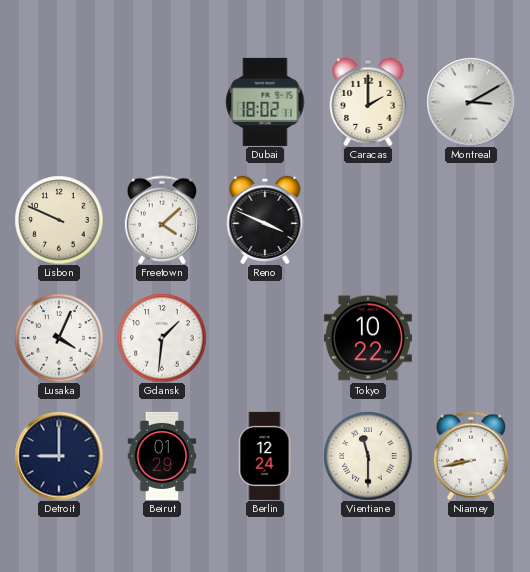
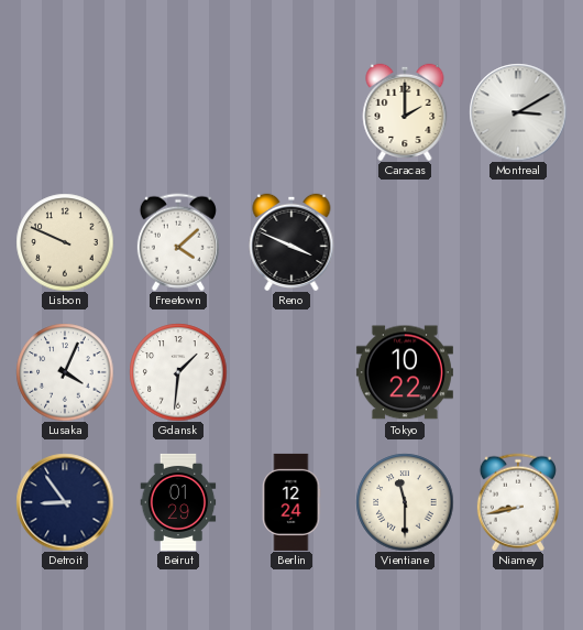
Dubai: 18:02 -> none
Detroit: 9:00 -> 8:54
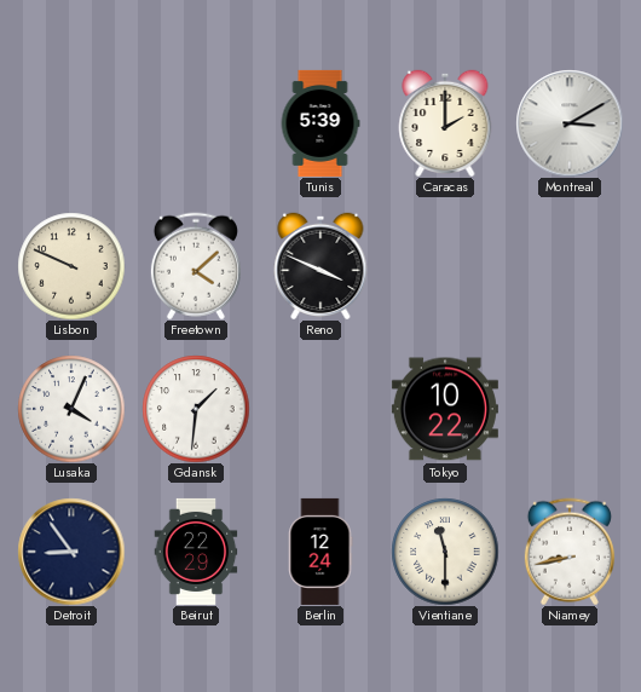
Tunis: none -> 5:39
Beirut: 01:29 -> 22:29
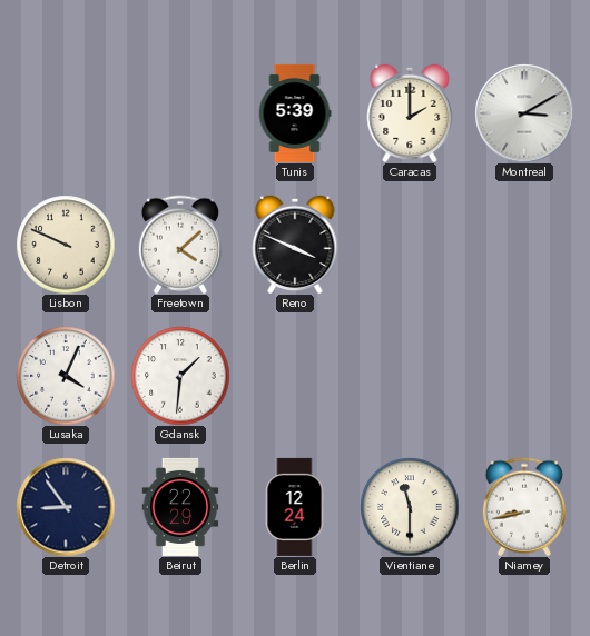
Tokyo: 10:22 -> none
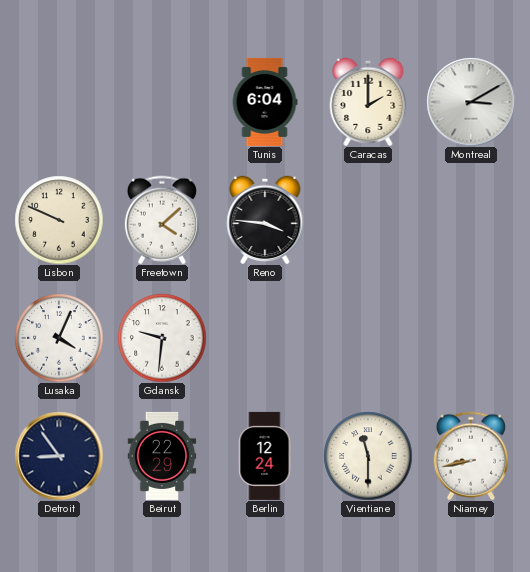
Tunis: 5:39 -> 6:04
Reno: 3:49 -> 3:46
Gdansk: 1:31 -> 9:31
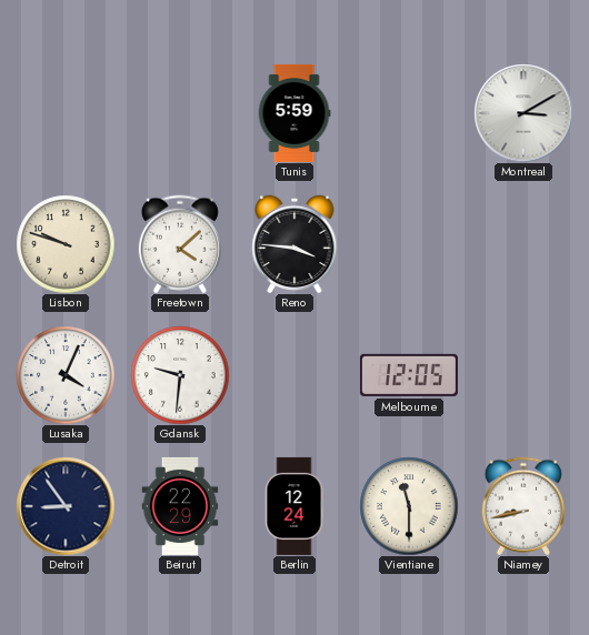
Tunis: 6:04 -> 5:59
Caracas: 2:00 -> none
Lisbon: 9:49 -> 9:48
Melbourne: none -> 12:05
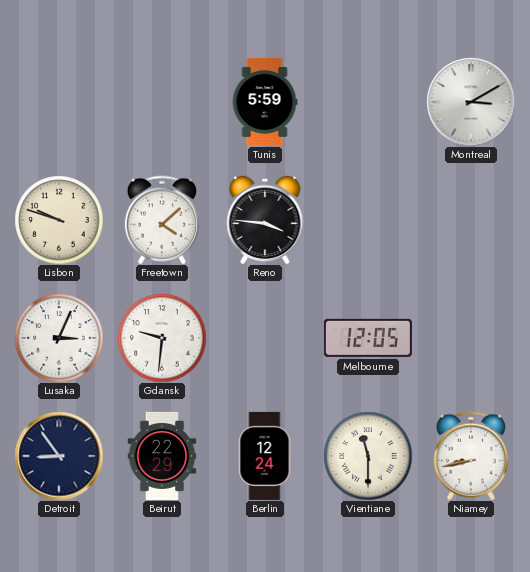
Lusaka: 4:04 -> 3:04
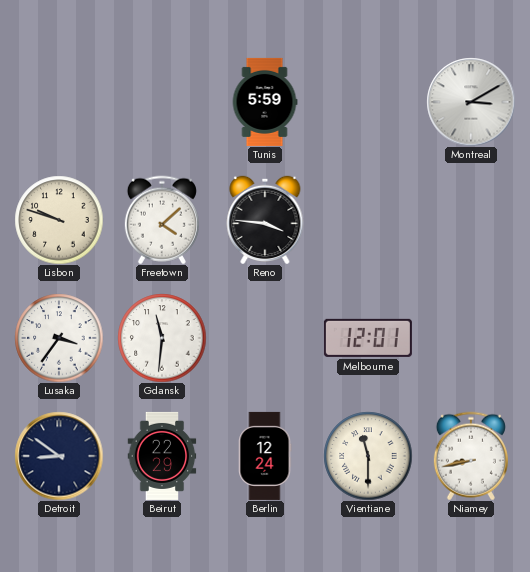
Lusaka: 3:04 -> 3:36
Gdansk: 9:31 -> 11:31
Melbourne: 12:05 -> 12:01
Detroit: 8:54 -> 8:51
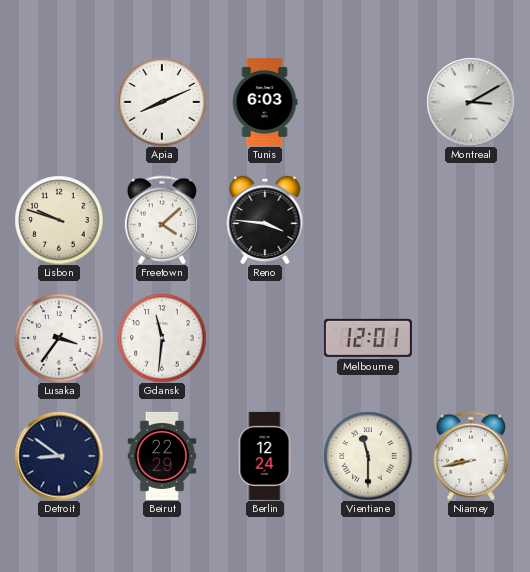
Apia: none -> 8:11
Tunis: 5:59 -> 6:03
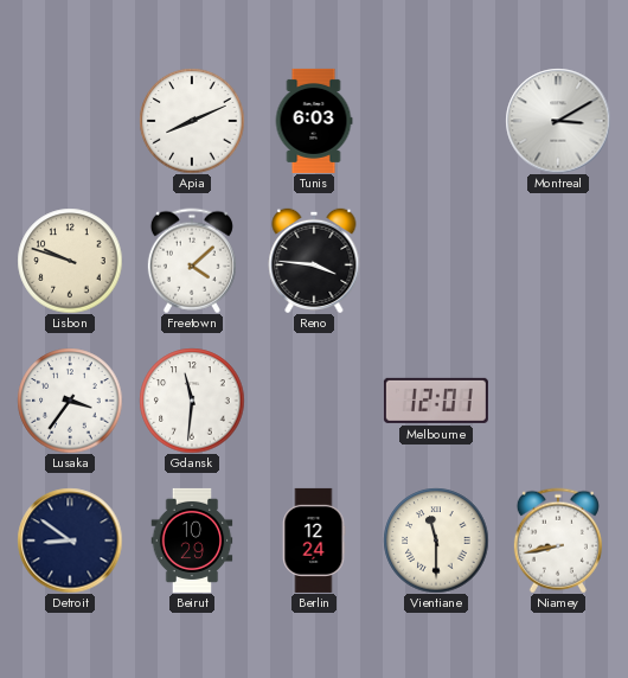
Beirut: 22:29 -> 10:29
